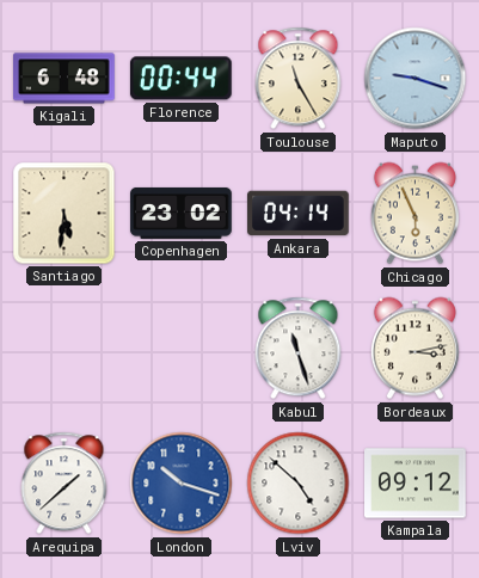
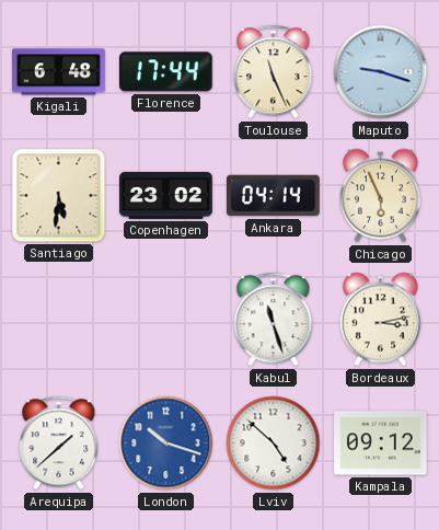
Florence: 00:44 -> 17:44
Toulouse: 11:25 -> 11:26
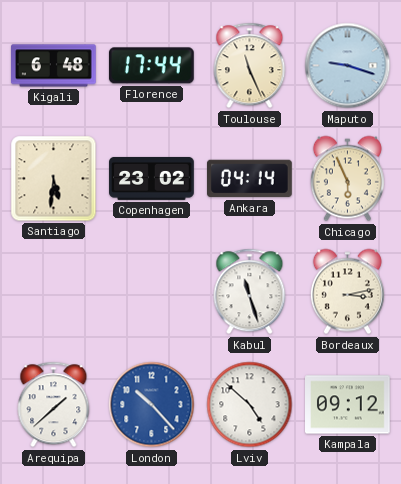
London: 10:18 -> 10:23
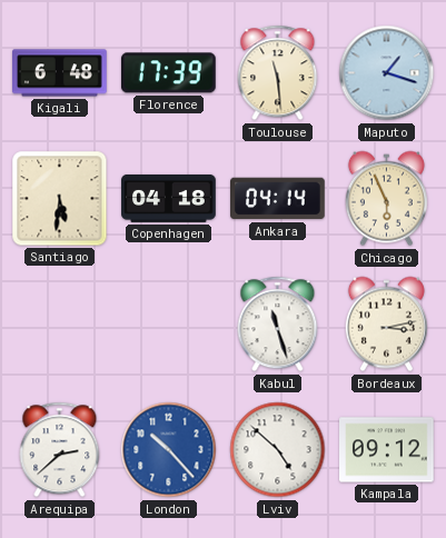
Florence: 17:44 -> 17:39
Toulouse: 11:26 -> 11:29
Maputo: 9:18 -> 1:18
Copenhagen: 23:02 -> 04:18
Arequipa: 1:38 -> 2:38
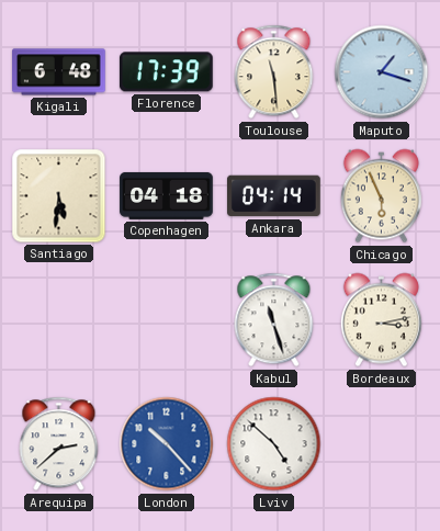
Kampala: 09:12 -> none
